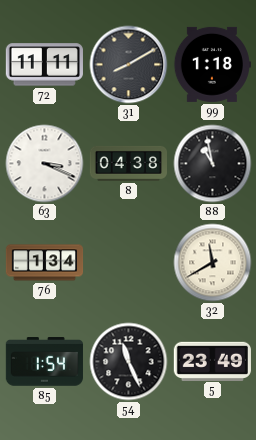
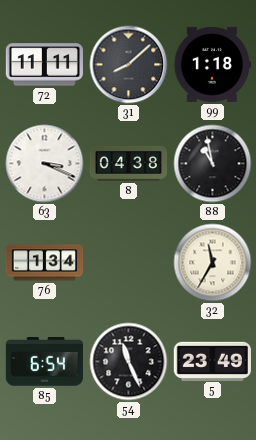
31: 8:10 -> 8:08
32: 11:40 -> 11:35
85: 1:54 -> 6:54
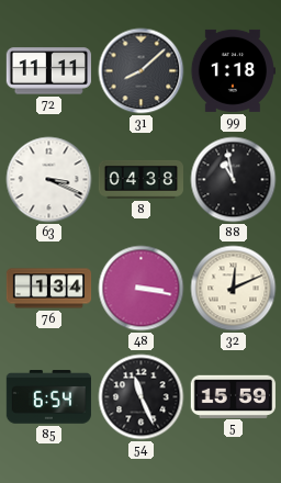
48: none -> 3:17
32: 11:35 -> 12:11
5: 23:49 -> 15:59
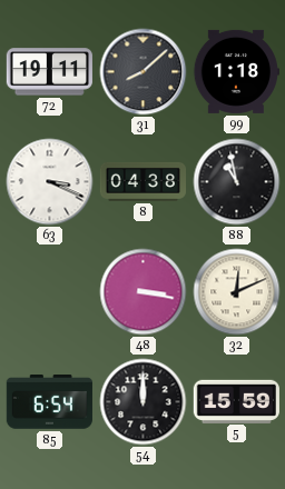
72: 11:11 -> 19:11
76: 1:34 -> none
54: 11:26 -> 12:00
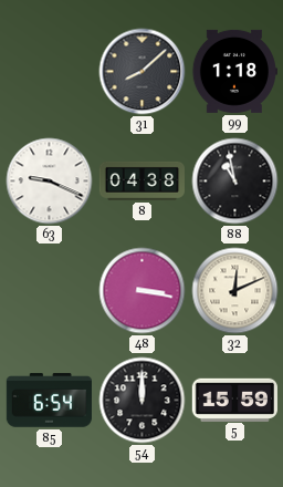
72: 19:11 -> none
63: 3:19 -> 9:19
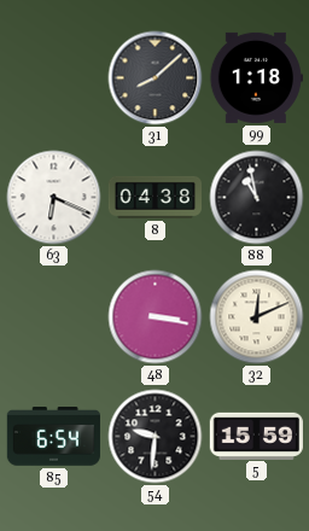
63: 9:19 -> 6:19
54: 12:00 -> 9:31
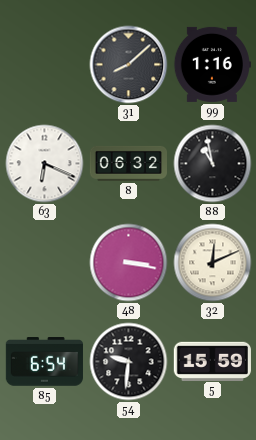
99: 1:18 -> 1:16
8: 04:38 -> 06:32
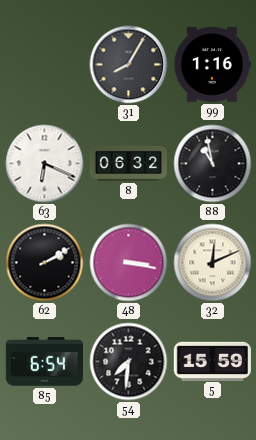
31: 8:08 -> 8:05
62: none -> 2:10
54: 9:31 -> 7:31
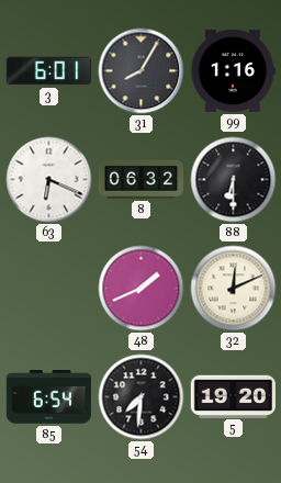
3: none -> 6:01
88: 10:58 -> 6:30
62: 2:10 -> none
48: 3:17 -> 1:41
5: 15:59 -> 19:20
